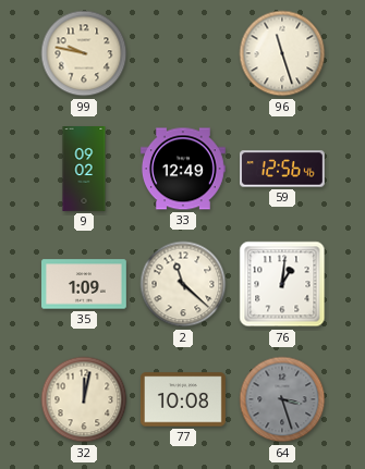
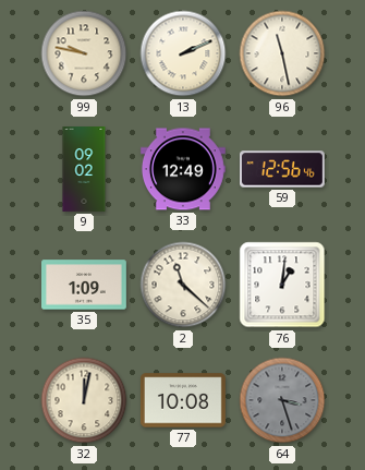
13: none -> 2:11
96: 11:27 -> 11:28
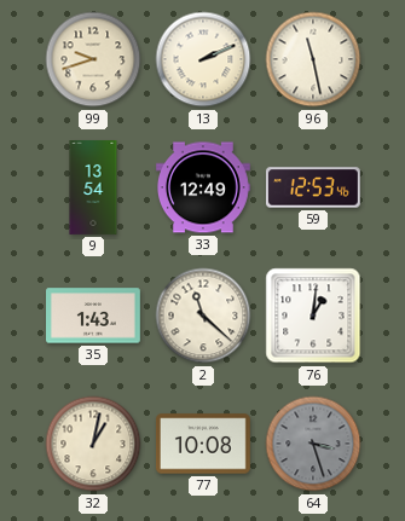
99: 9:47 -> 9:42
9: 09:02 -> 13:54
59: 12:56 -> 12:53
35: 1:09 -> 1:43
32: 12:02 -> 1:02
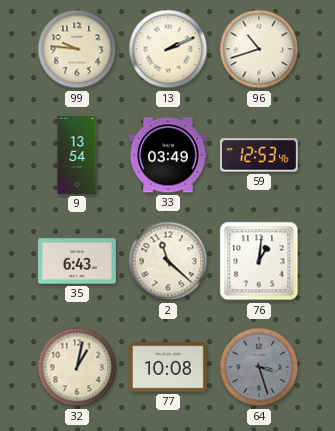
99: 9:42 -> 9:46
96: 11:28 -> 10:42
33: 12:49 -> 03:49
35: 1:43 -> 6:43
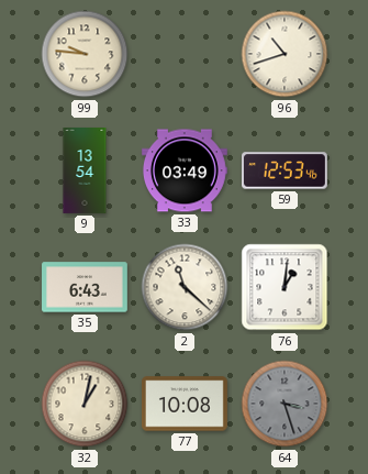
13: 2:11 -> none
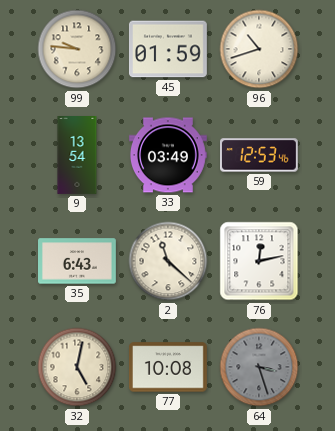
45: none -> 01:59
76: 1:01 -> 12:13
32: 1:02 -> 5:02
